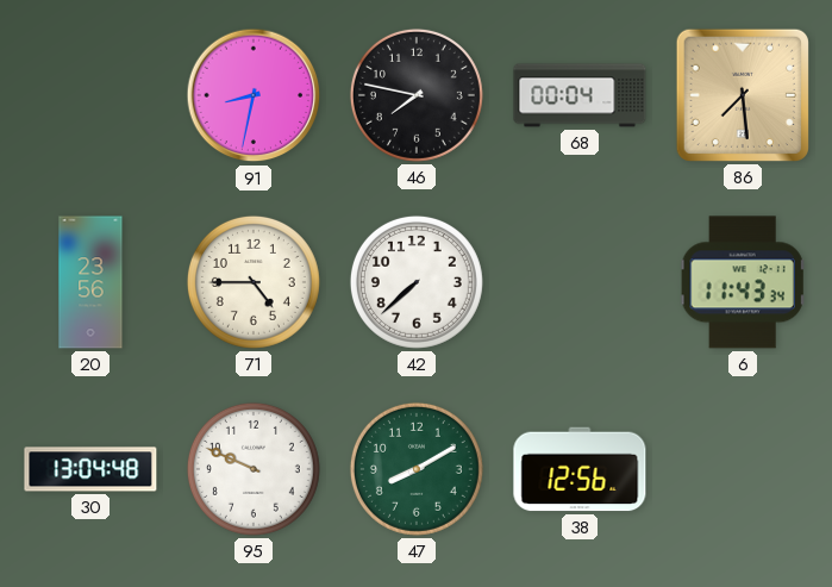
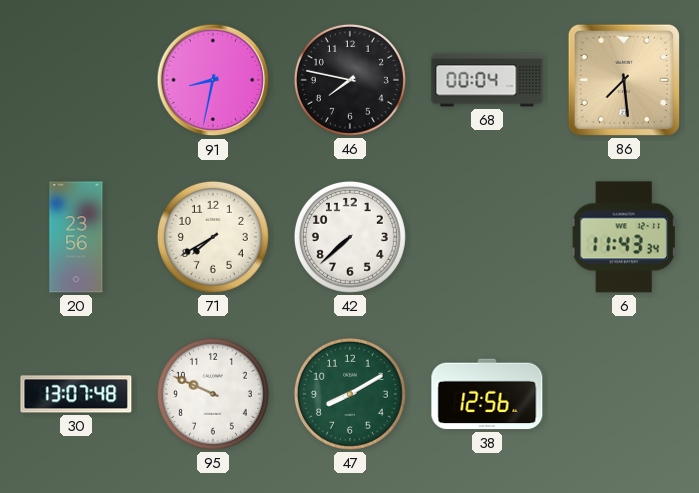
71: 4:45 -> 7:40
30: 13:04 -> 13:07
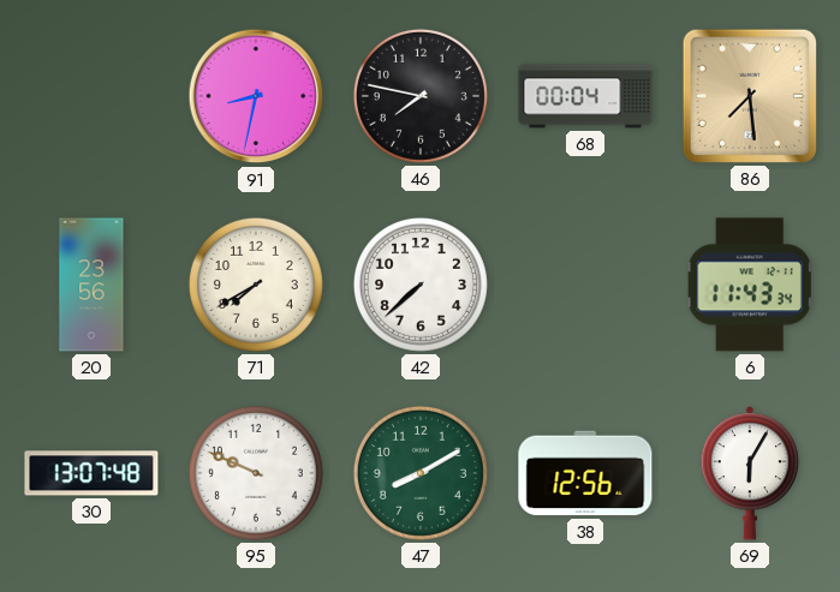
69: none -> 6:05
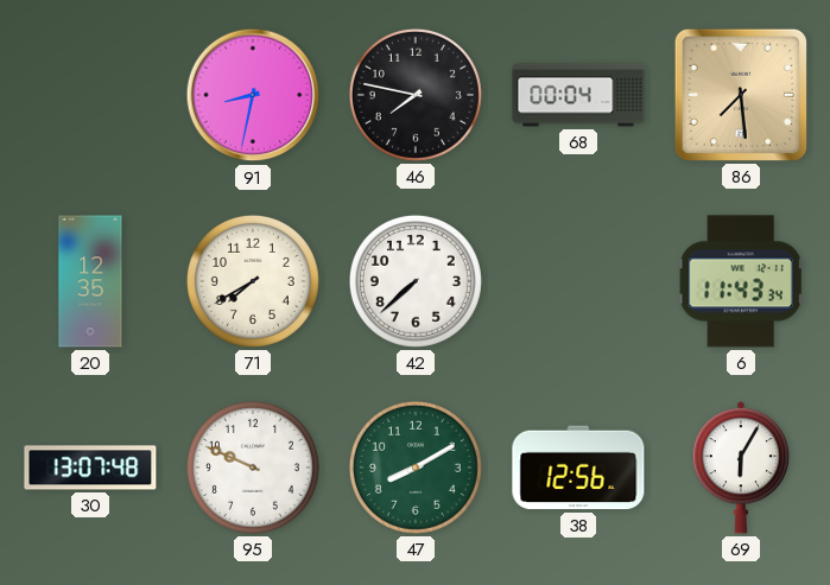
20: 23:56 -> 12:35
